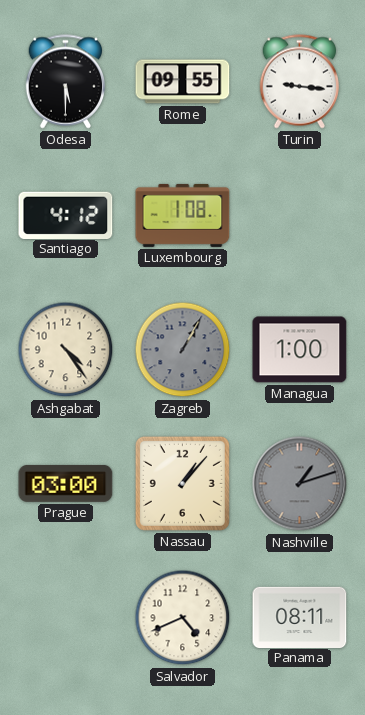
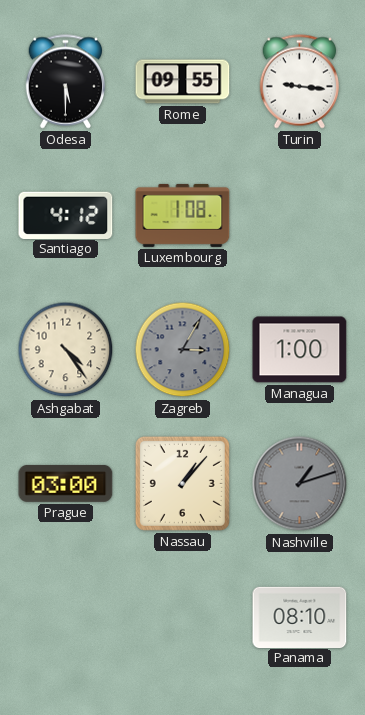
Zagreb: 1:05 -> 3:05
Salvador: 4:41 -> none
Panama: 08:11 -> 08:10
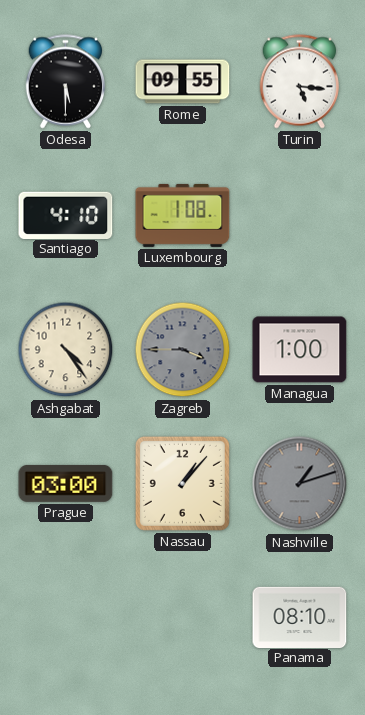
Turin: 9:16 -> 5:16
Santiago: 4:12 -> 4:10
Zagreb: 3:05 -> 3:45
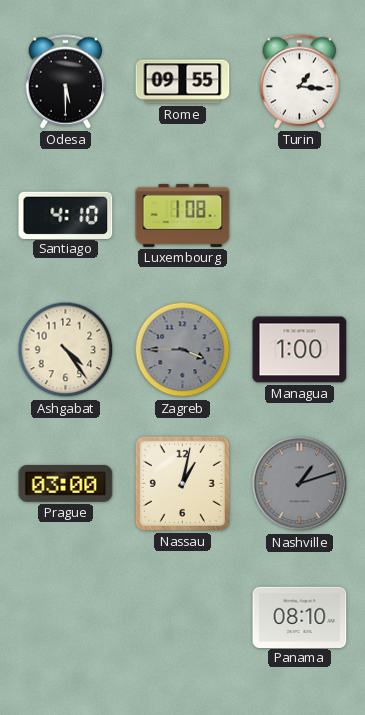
Turin: 5:16 -> 1:16
Nassau: 1:07 -> 1:02
